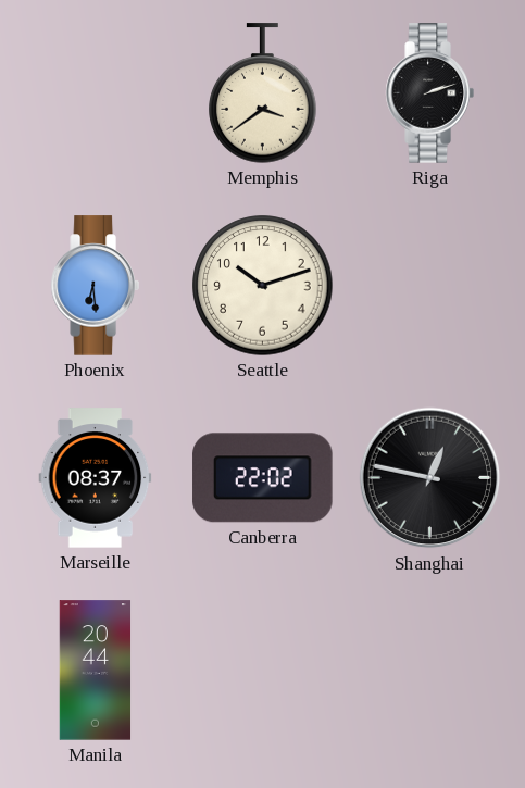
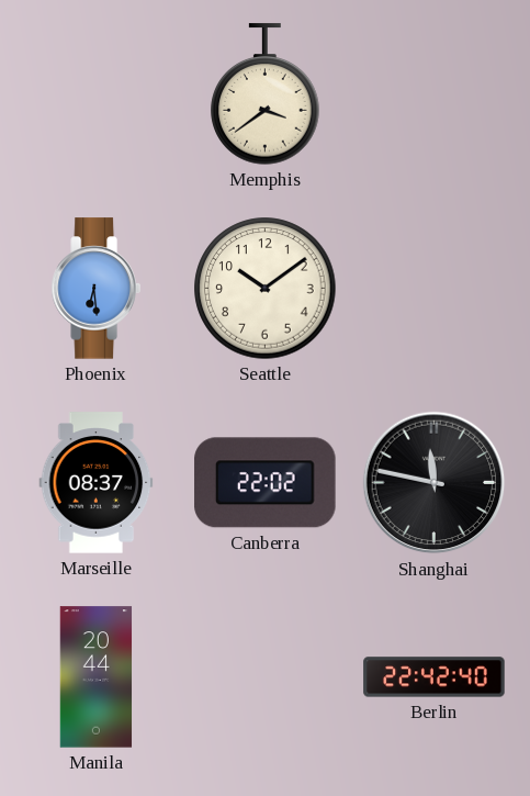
Riga: 2:12 -> none
Seattle: 10:12 -> 10:09
Shanghai: 12:47 -> 11:47
Berlin: none -> 22:42
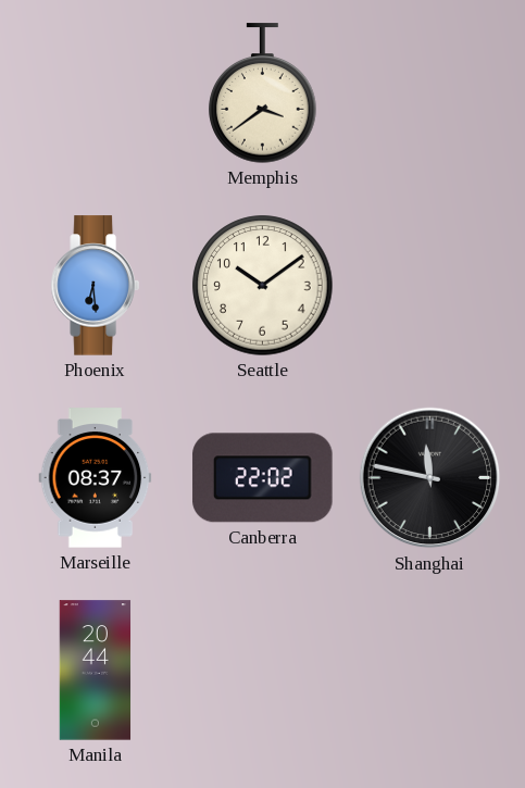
Berlin: 22:42 -> none
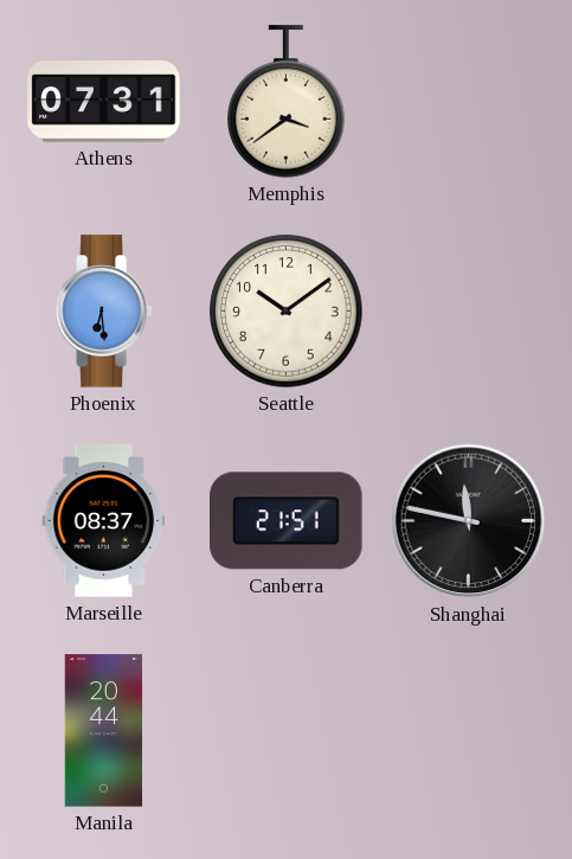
Athens: none -> 07:31
Canberra: 22:02 -> 21:51
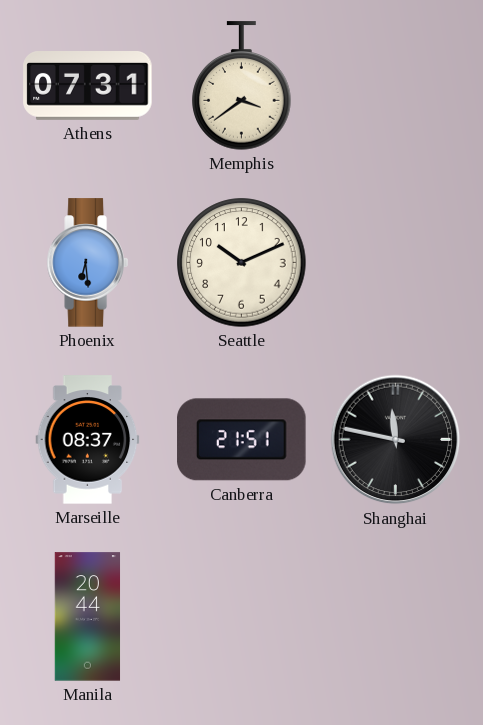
Seattle: 10:09 -> 10:11
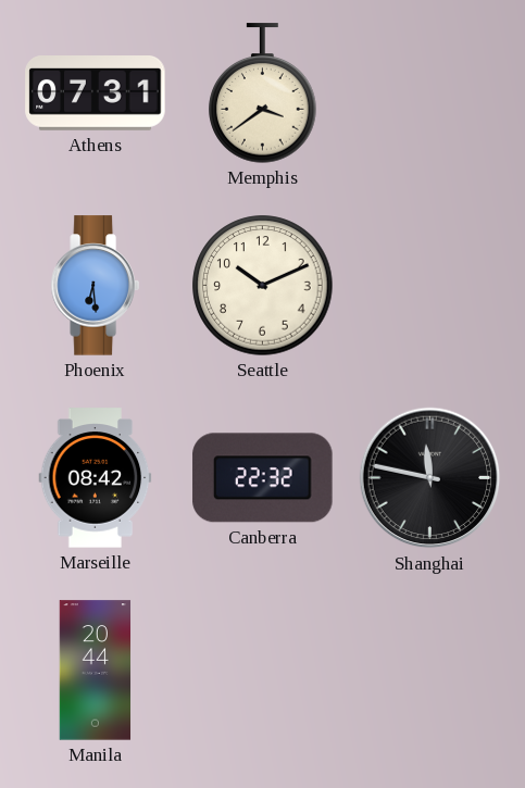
Marseille: 08:37 -> 08:42
Canberra: 21:51 -> 22:32
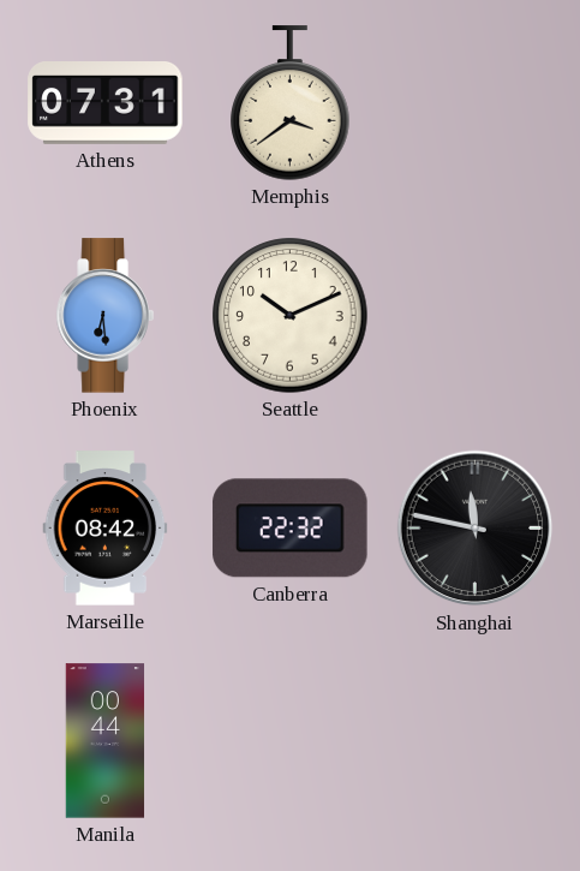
Manila: 20:44 -> 00:44
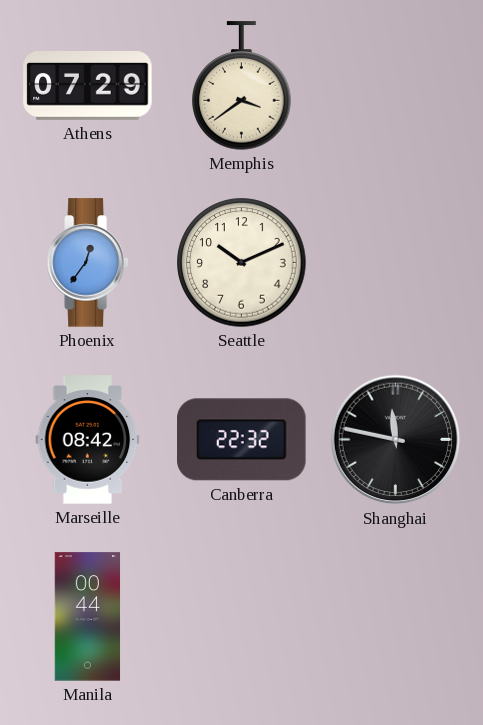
Athens: 07:31 -> 07:29
Phoenix: 6:29 -> 12:36
